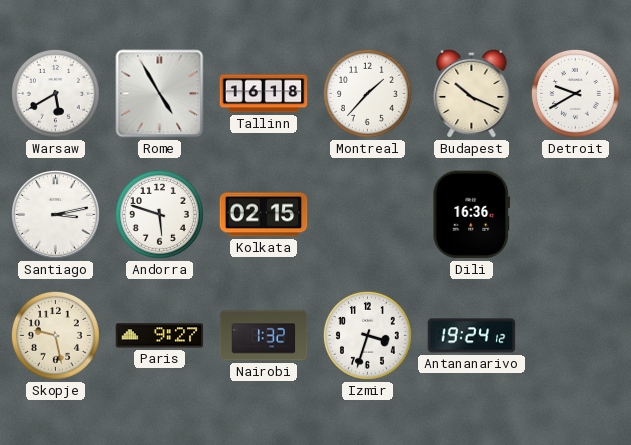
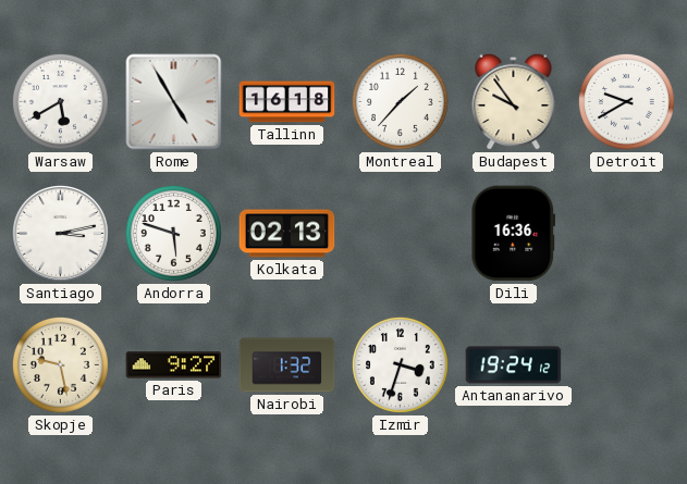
Budapest: 10:19 -> 9:54
Kolkata: 02:15 -> 02:13
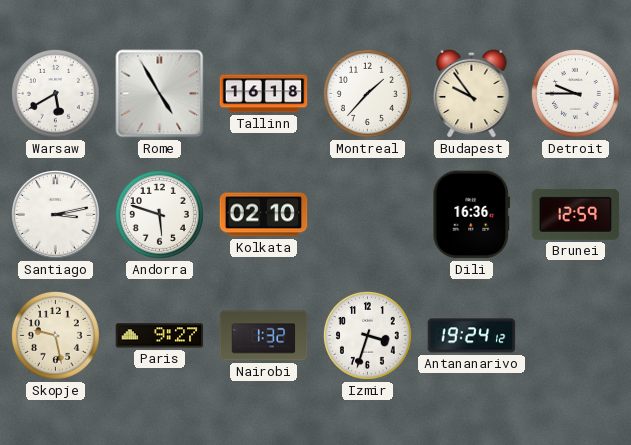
Detroit: 9:40 -> 9:45
Kolkata: 02:13 -> 02:10
Brunei: none -> 12:59
